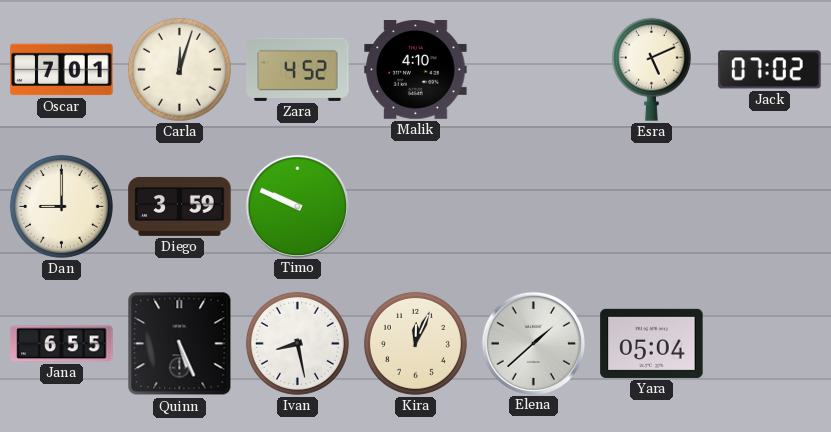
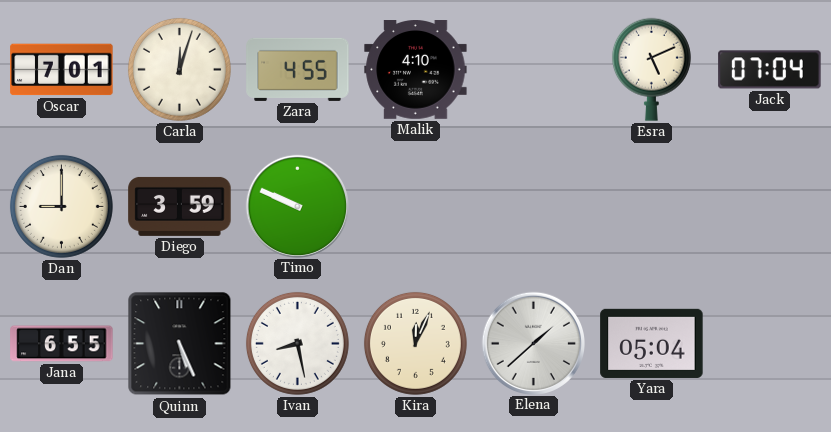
Zara: 4:52 -> 4:55
Jack: 07:02 -> 07:04
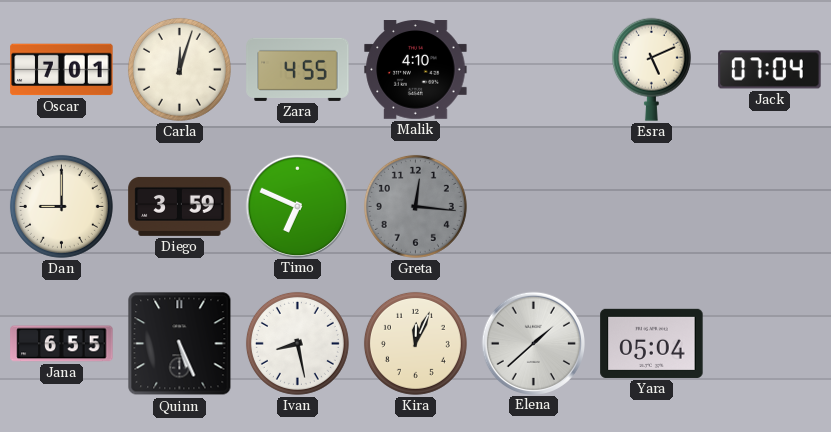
Timo: 9:49 -> 6:49
Greta: none -> 12:16
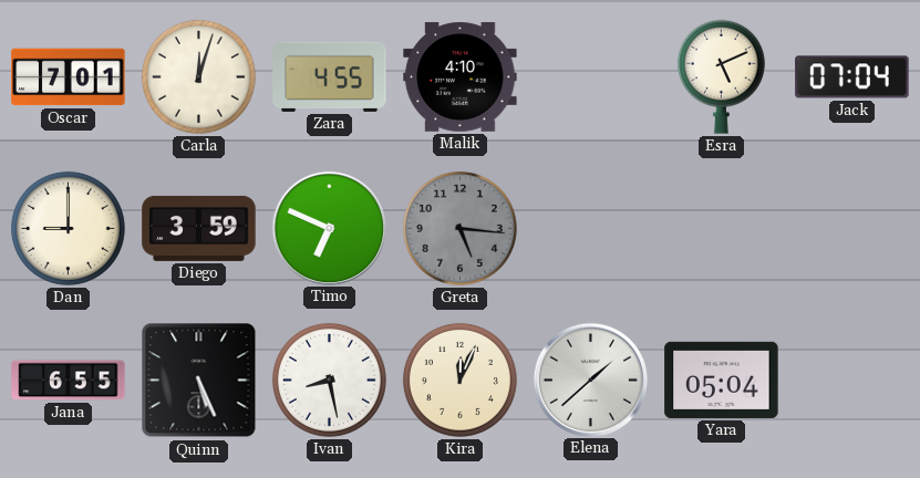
Greta: 12:16 -> 5:16
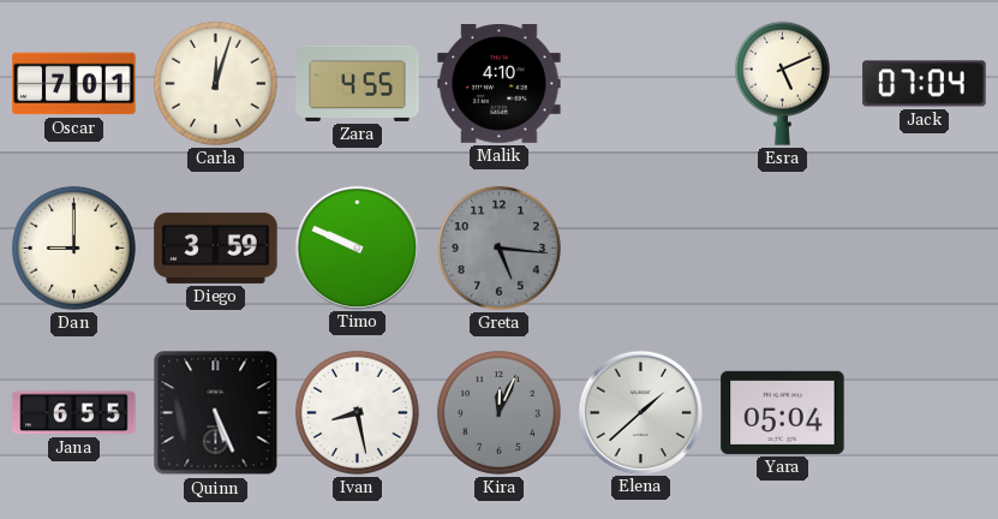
Timo: 6:49 -> 9:49
Kira dial: cream -> grey
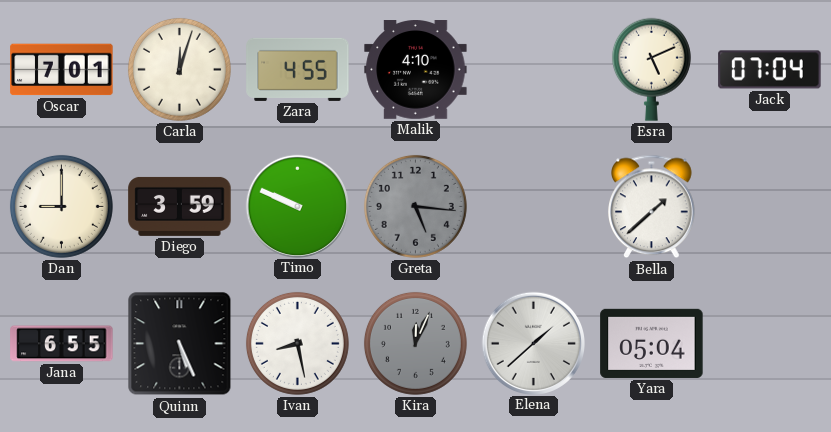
Bella: none -> 1:38
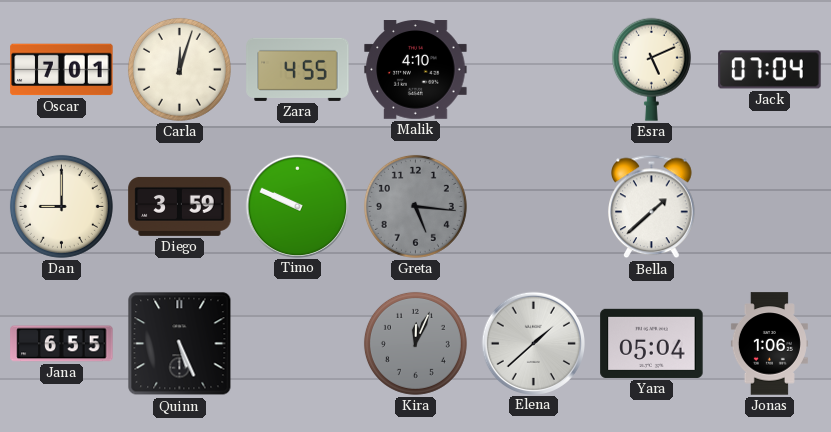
Ivan: 8:28 -> none
Jonas: none -> 1:06
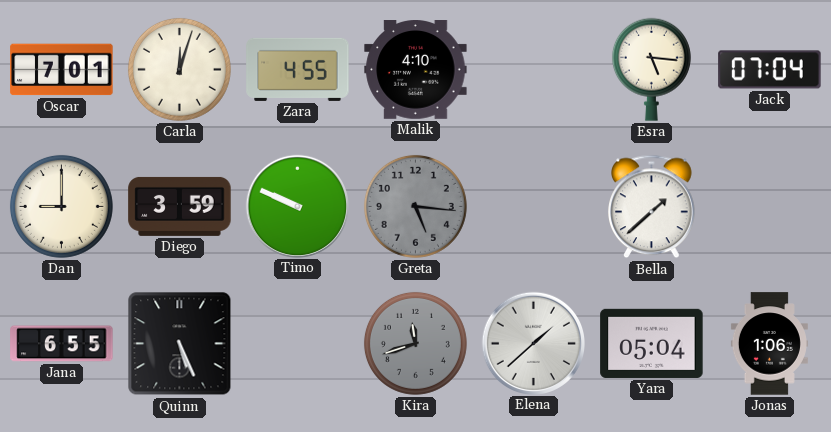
Esra: 5:11 -> 5:16
Kira: 12:04 -> 11:42
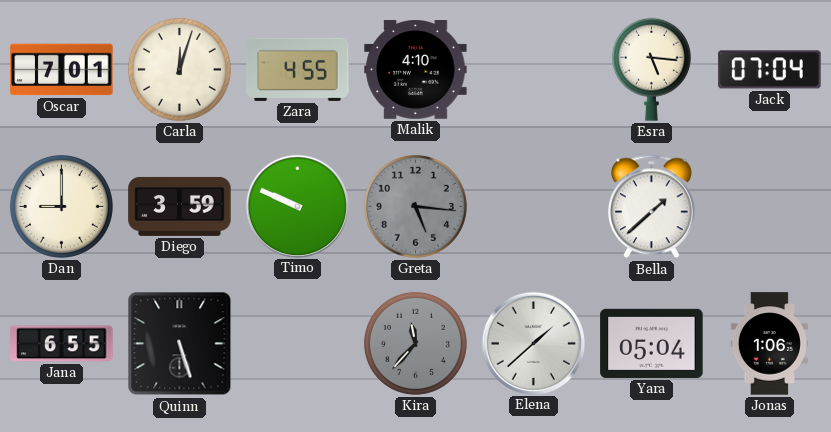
Quinn: 5:26 -> 5:27
Kira: 11:42 -> 11:37
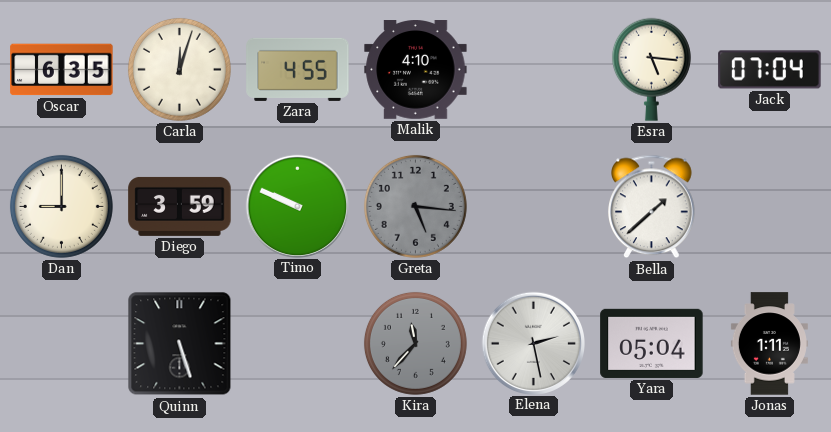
Oscar: 7:01 -> 6:35
Jana: 6:55 -> none
Elena: 1:38 -> 2:28
Jonas: 1:06 -> 1:11
